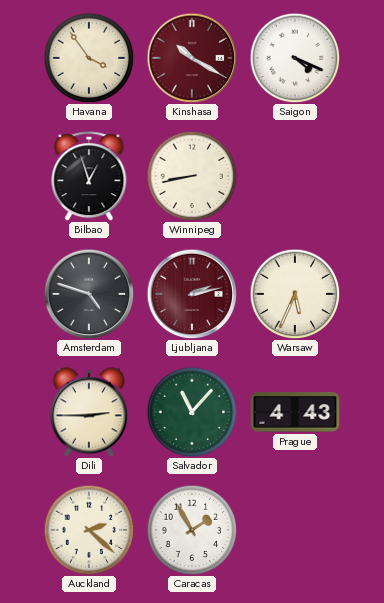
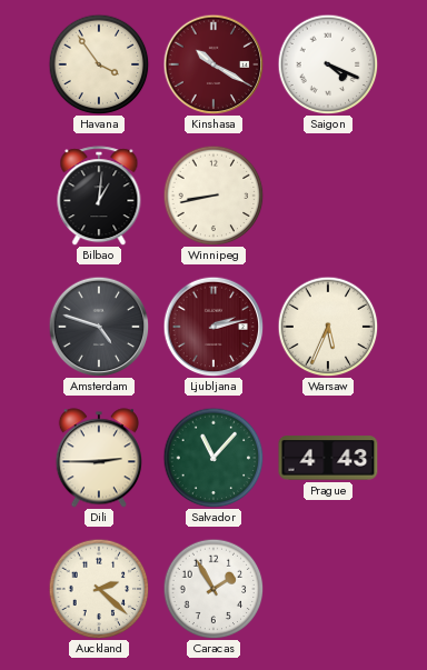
Bilbao: 12:57 -> 1:01
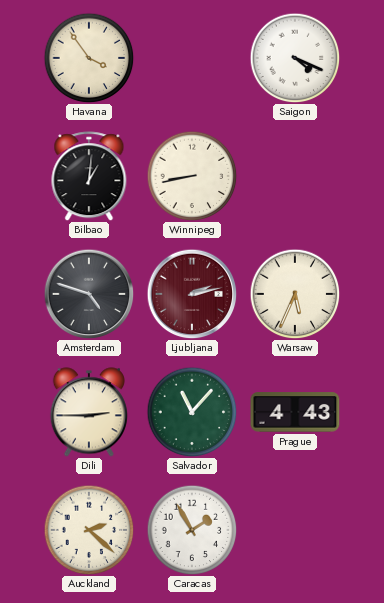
Kinshasa: 10:20 -> none
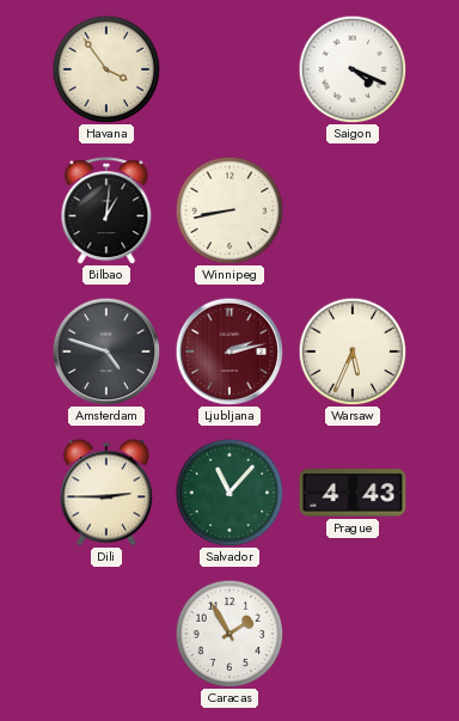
Auckland: 2:22 -> none
